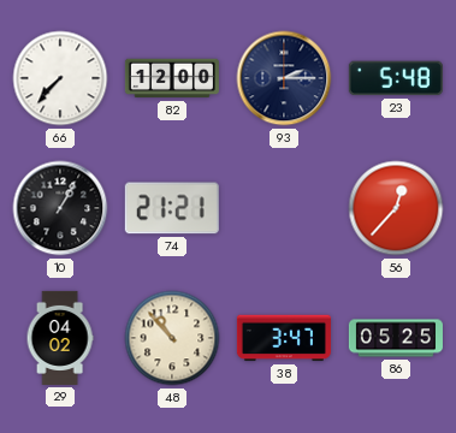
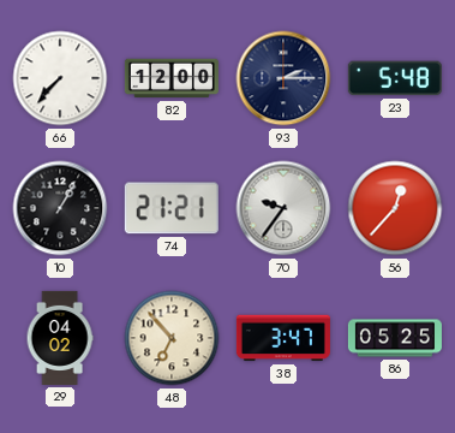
70: none -> 9:36
48: 10:53 -> 6:53
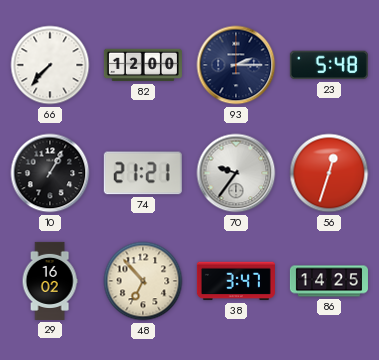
56: 12:37 -> 12:33
29: 04:02 -> 16:02
86: 05:25 -> 14:25
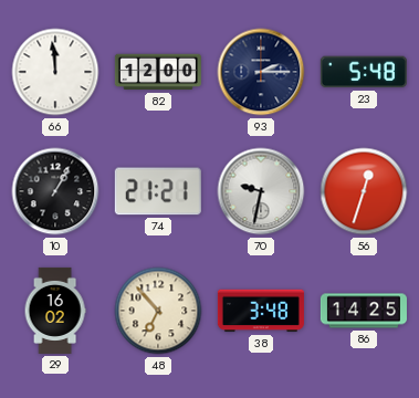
66: 7:37 -> 11:59
70: 9:36 -> 9:32
38: 3:47 -> 3:48
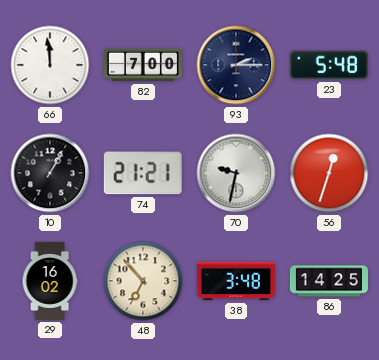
82: 12:00 -> 7:00
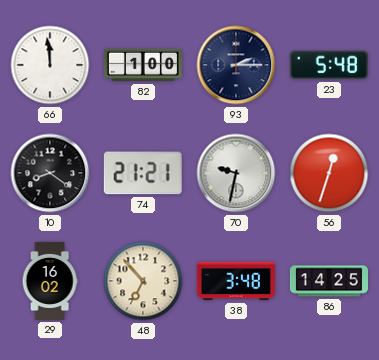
82: 7:00 -> 1:00
10: 1:05 -> 8:21
